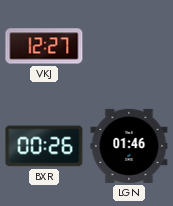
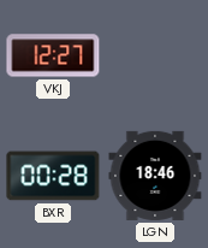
BXR: 00:26 -> 00:28
LGN: 01:46 -> 18:46
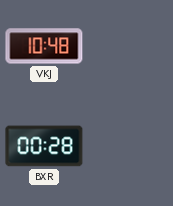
VKJ: 12:27 -> 10:48
LGN: 18:46 -> none
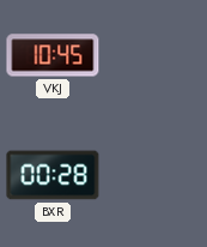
VKJ: 10:48 -> 10:45
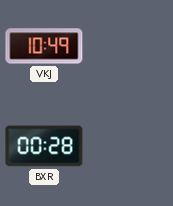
VKJ: 10:45 -> 10:49
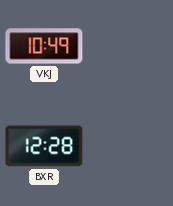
BXR: 00:28 -> 12:28
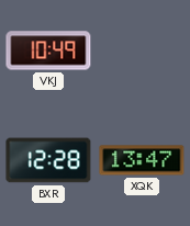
XQK: none -> 13:47
